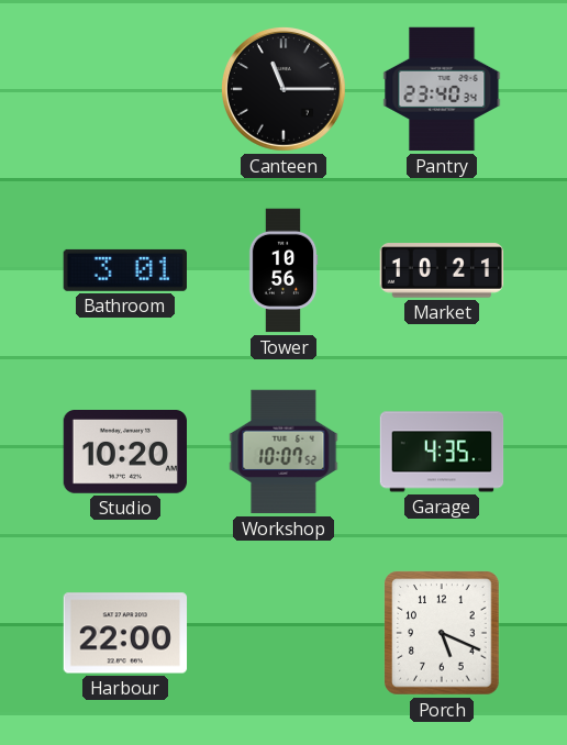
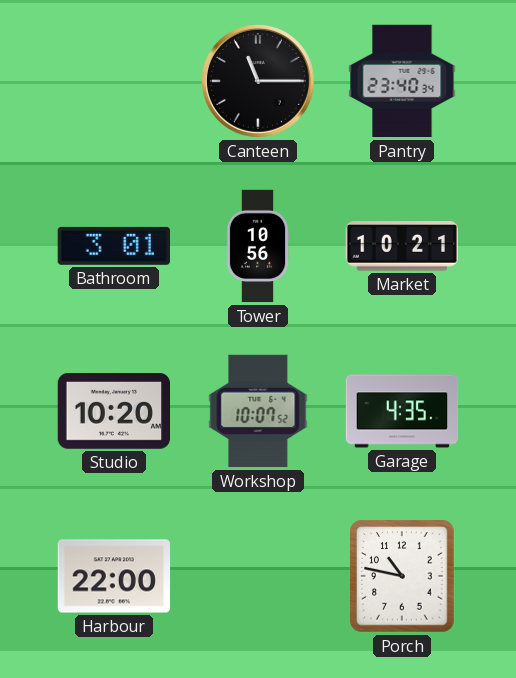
Porch: 5:19 -> 10:47
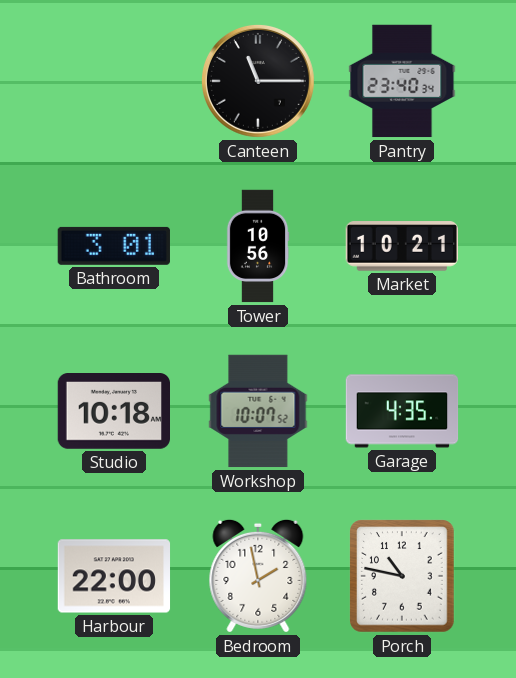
Studio: 10:20 -> 10:18
Bedroom: none -> 1:58
